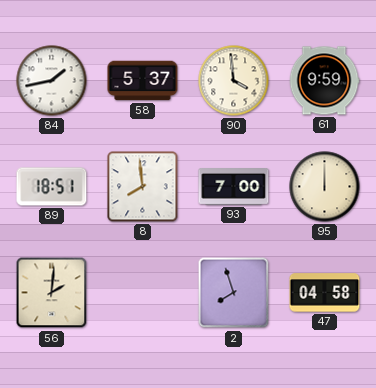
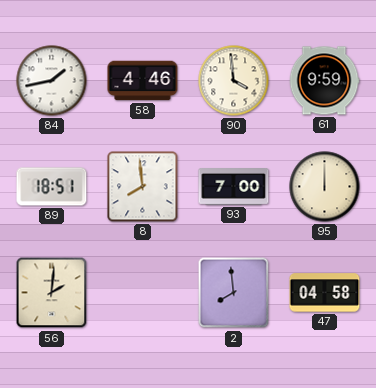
58: 5:37 -> 4:46
2: 7:57 -> 7:59
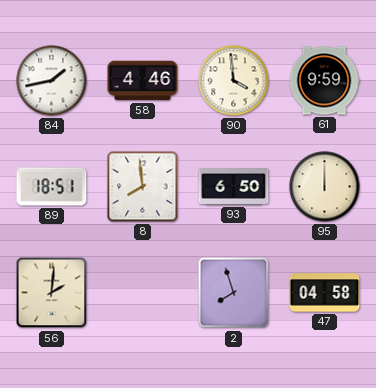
93: 7:00 -> 6:50
2: 7:59 -> 7:57
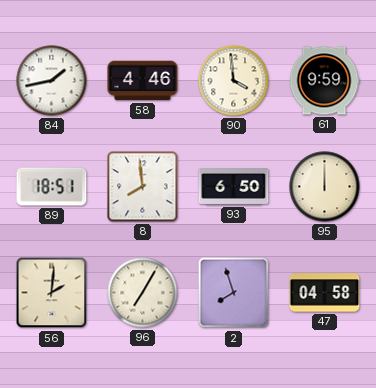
96: none -> 7:05
